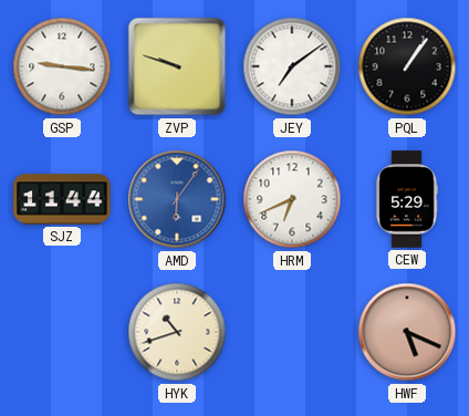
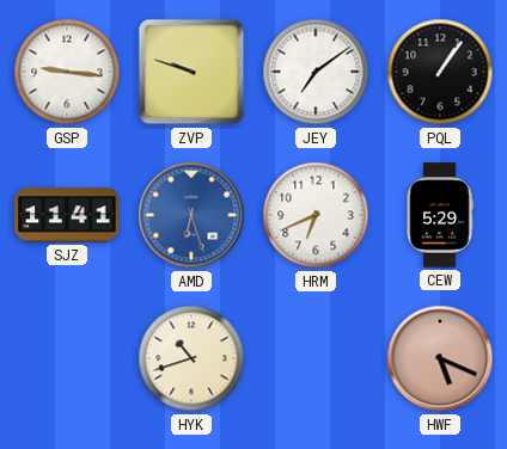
SJZ: 11:44 -> 11:41
AMD: 6:06 -> 6:27
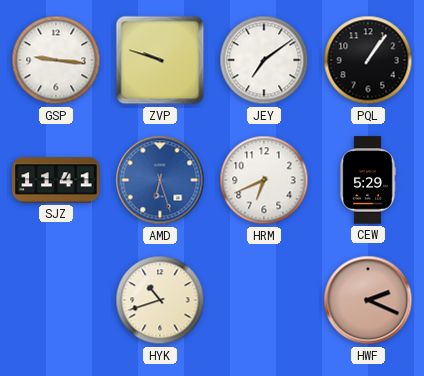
HWF: 5:19 -> 2:19
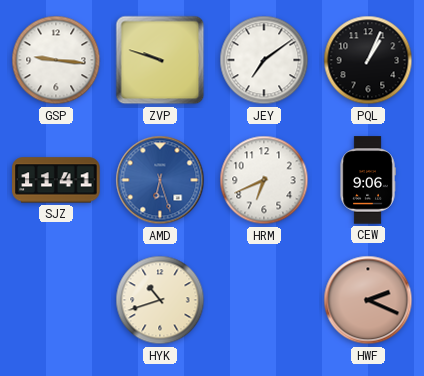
PQL: 1:06 -> 1:04
CEW: 5:29 -> 9:06
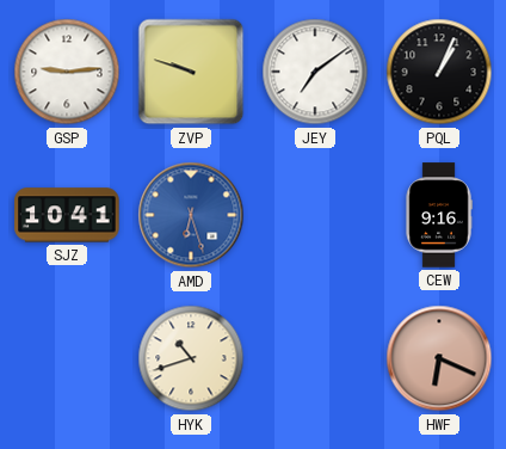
GSP: 9:16 -> 9:14
SJZ: 11:41 -> 10:41
HRM: 6:41 -> none
CEW: 9:06 -> 9:16
HWF: 2:19 -> 6:19
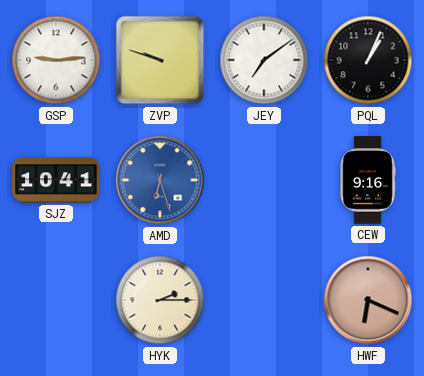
HYK: 10:42 -> 2:15
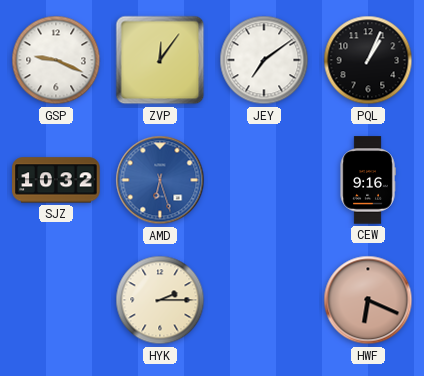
GSP: 9:14 -> 9:19
ZVP: 9:48 -> 12:06
SJZ: 10:41 -> 10:32
